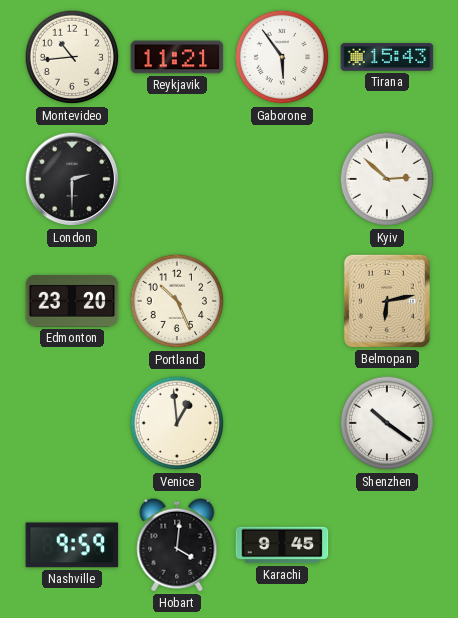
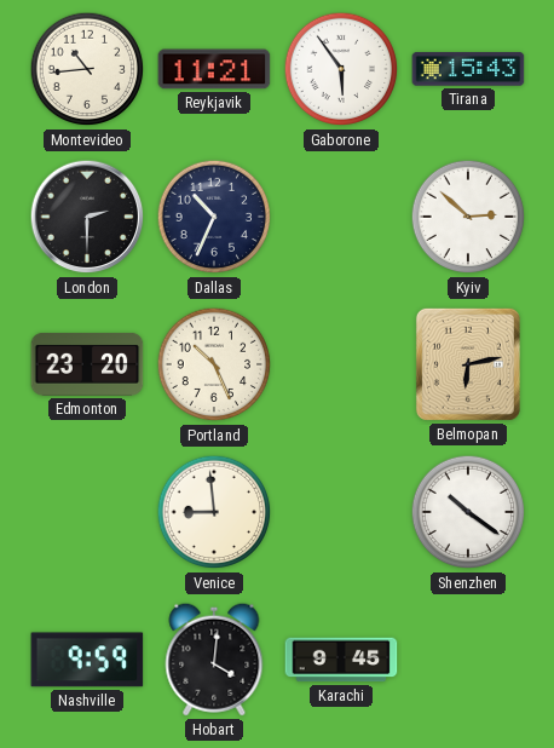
Dallas: none -> 10:34
Venice: 12:59 -> 8:59
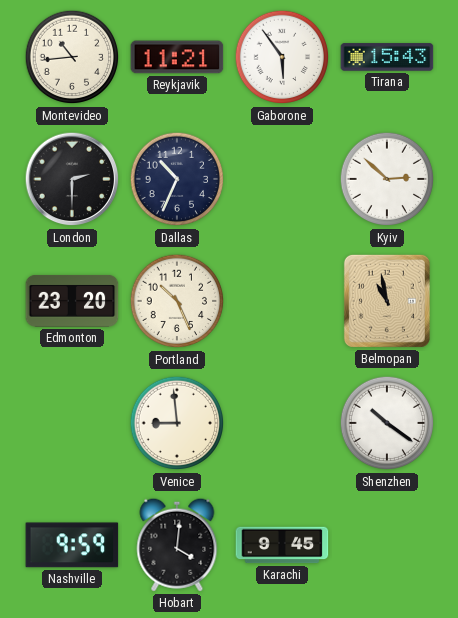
Belmopan: 6:13 -> 10:58
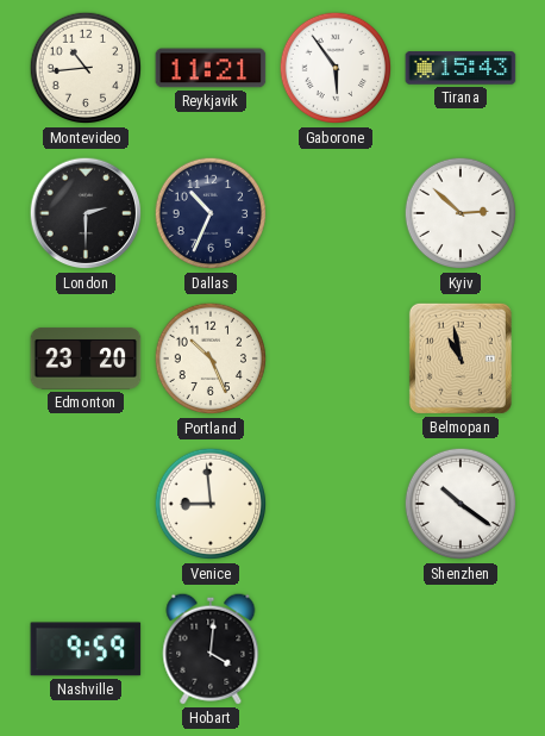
Karachi: 9:45 -> none
